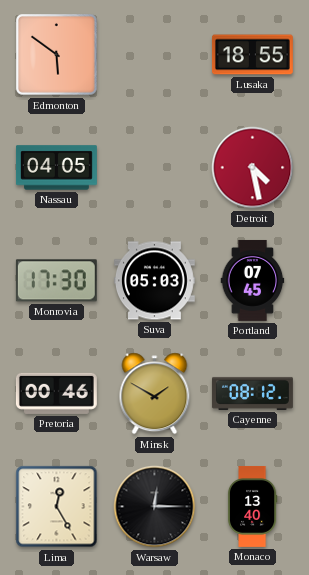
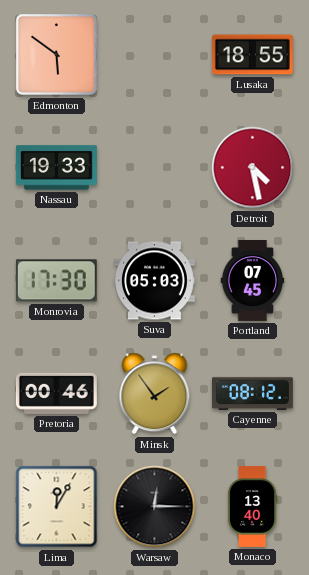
Nassau: 04:05 -> 19:33
Minsk: 1:50 -> 1:54
Lima: 12:25 -> 12:05
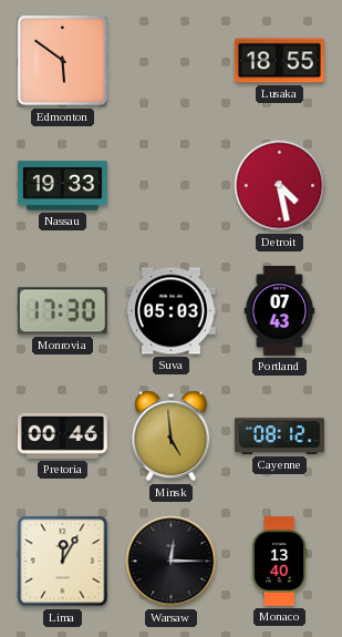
Portland: 07:45 -> 07:43
Minsk: 1:54 -> 4:59
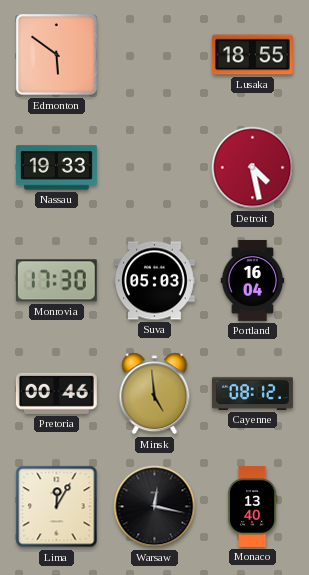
Portland: 07:43 -> 16:04
Warsaw: 12:15 -> 12:17
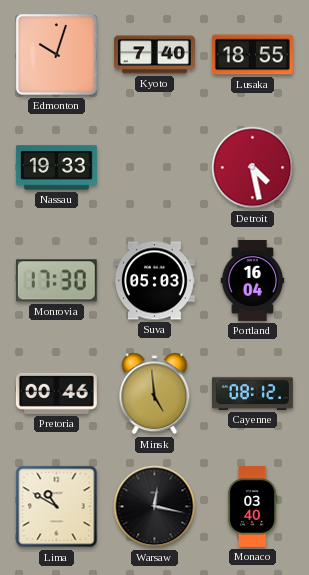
Edmonton: 5:51 -> 10:03
Kyoto: none -> 7:40
Lima: 12:05 -> 10:50
Monaco: 13:40 -> 03:40
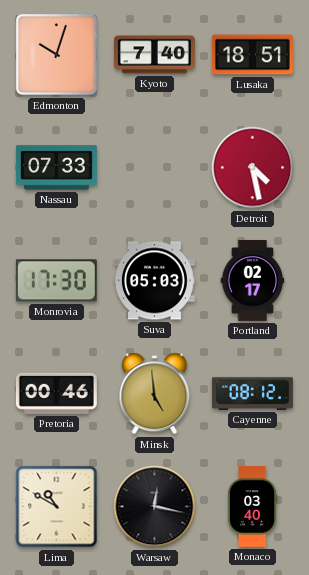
Lusaka: 18:55 -> 18:51
Nassau: 19:33 -> 07:33
Portland: 16:04 -> 02:17
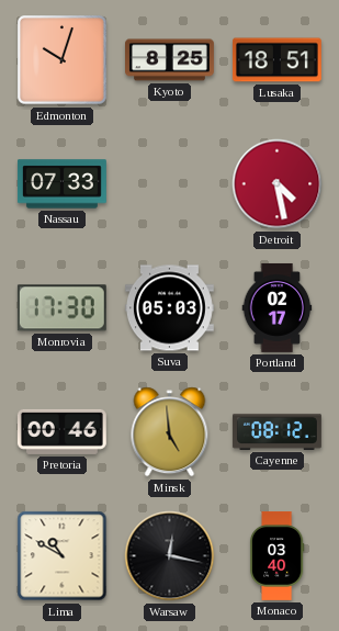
Kyoto: 7:40 -> 8:25
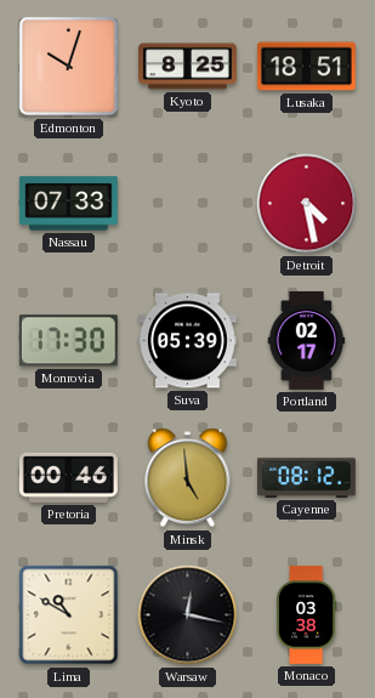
Suva: 05:03 -> 05:39
Monaco: 03:40 -> 03:38
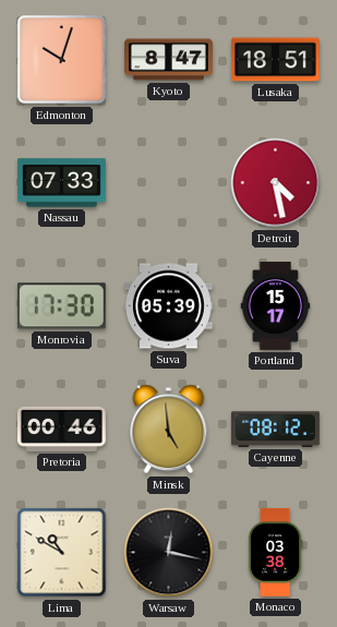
Kyoto: 8:25 -> 8:47
Portland: 02:17 -> 15:17
